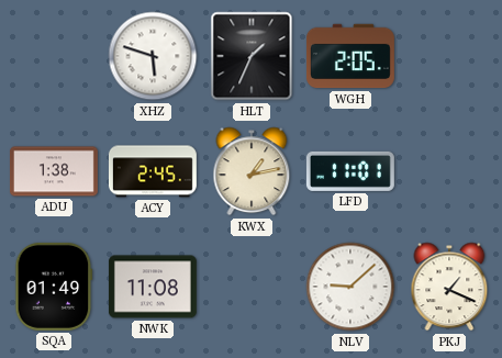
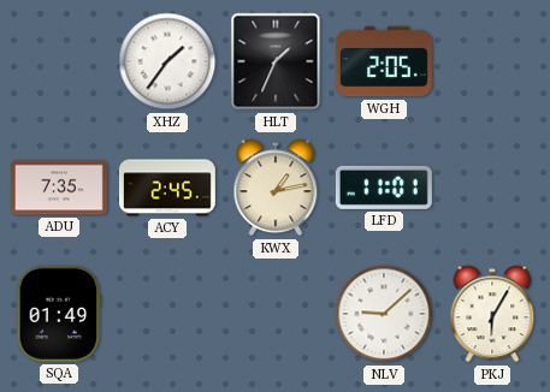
XHZ: 5:48 -> 1:36
ADU: 1:38 -> 7:35
NWK: 11:08 -> none
PKJ: 1:19 -> 6:05
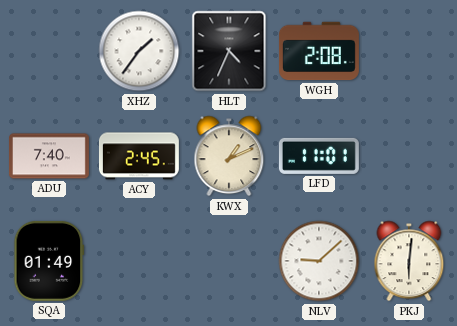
HLT: 1:34 -> 4:34
WGH: 2:05 -> 2:08
ADU: 7:35 -> 7:40
KWX: 1:13 -> 1:11
PKJ: 6:05 -> 6:01
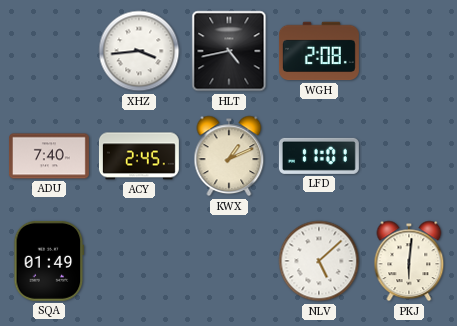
XHZ: 1:36 -> 3:44
HLT: 4:34 -> 4:43
NLV: 9:08 -> 5:08
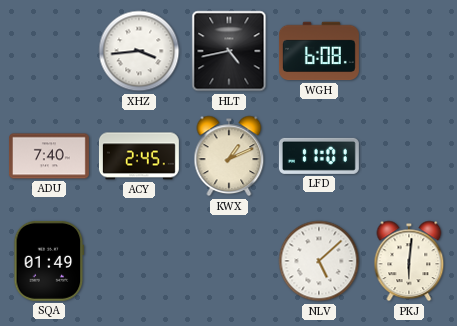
WGH: 2:08 -> 6:08
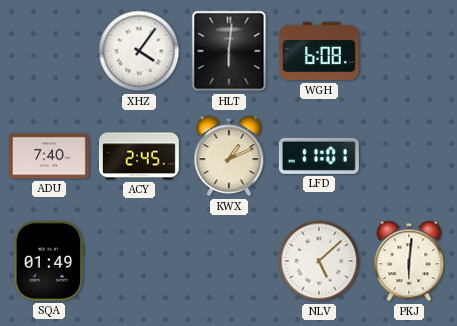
XHZ: 3:44 -> 4:06
HLT: 4:43 -> 6:01
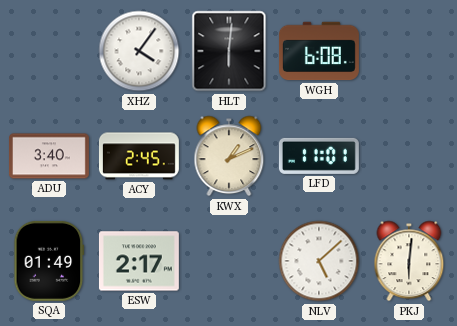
ADU: 7:40 -> 3:40
ESW: none -> 2:17
